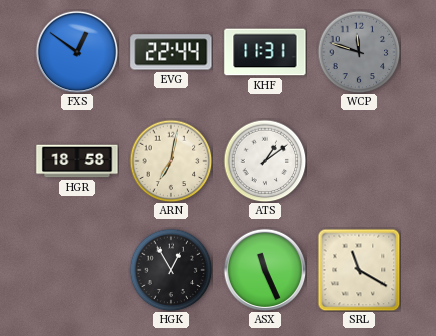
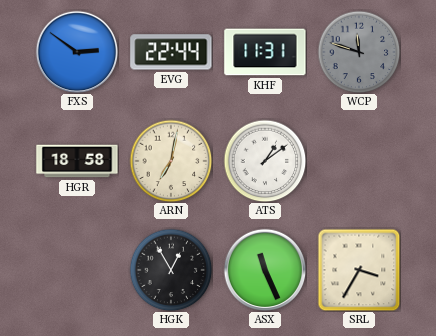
FXS: 12:51 -> 2:51
SRL: 11:20 -> 3:35
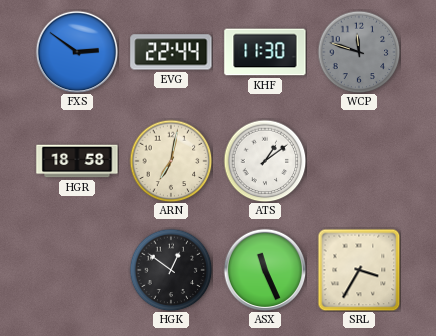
KHF: 11:31 -> 11:30
HGK: 12:55 -> 12:51
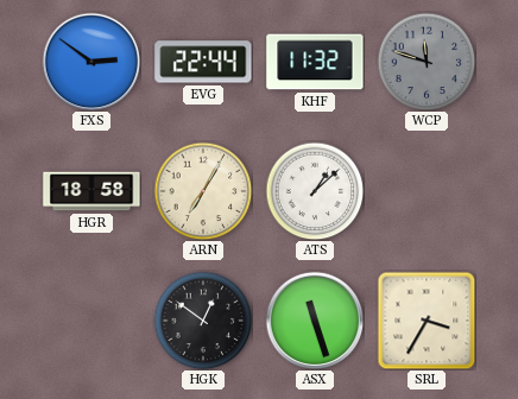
KHF: 11:30 -> 11:32
ARN: 7:02 -> 7:05
ATS: 1:09 -> 1:08
ASX: 11:26 -> 11:27
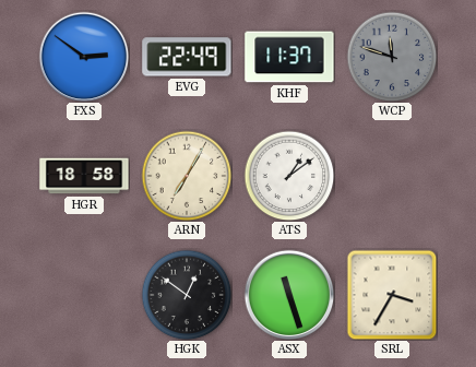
EVG: 22:44 -> 22:49
KHF: 11:32 -> 11:37
ATS: 1:08 -> 1:09
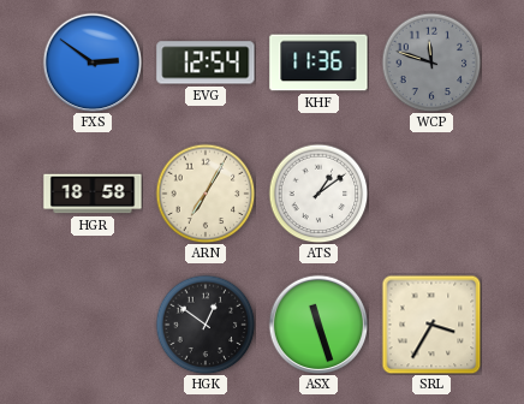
EVG: 22:49 -> 12:54
KHF: 11:37 -> 11:36
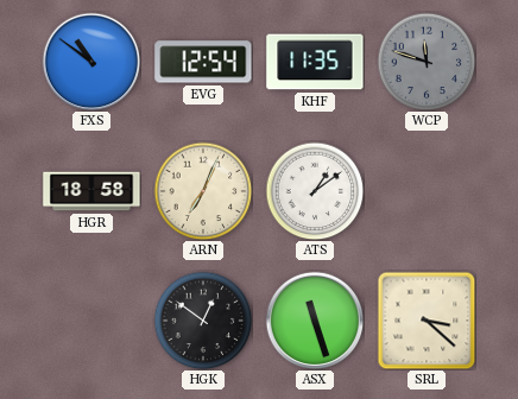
FXS: 2:51 -> 10:51
KHF: 11:36 -> 11:35
ARN: 7:05 -> 7:04
SRL: 3:35 -> 3:22
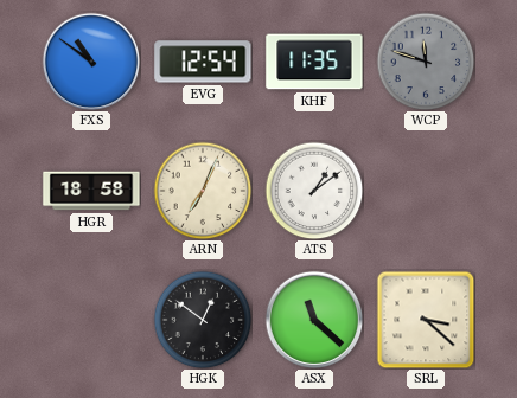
ASX: 11:27 -> 11:22
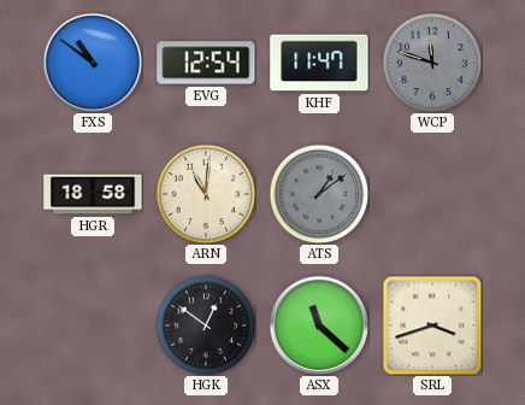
KHF: 11:35 -> 11:47
ARN: 7:04 -> 11:01
ATS dial: white -> grey
SRL: 3:22 -> 3:42
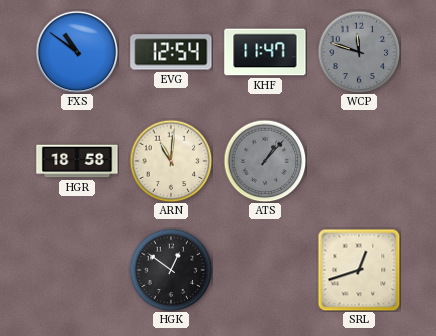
ATS: 1:09 -> 1:07
ASX: 11:22 -> none
SRL: 3:42 -> 12:42
